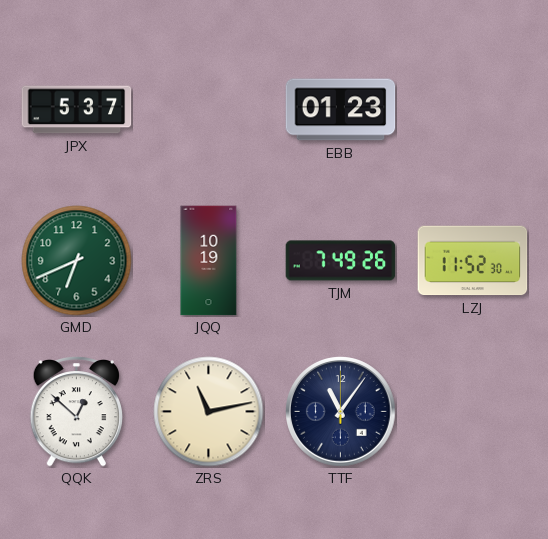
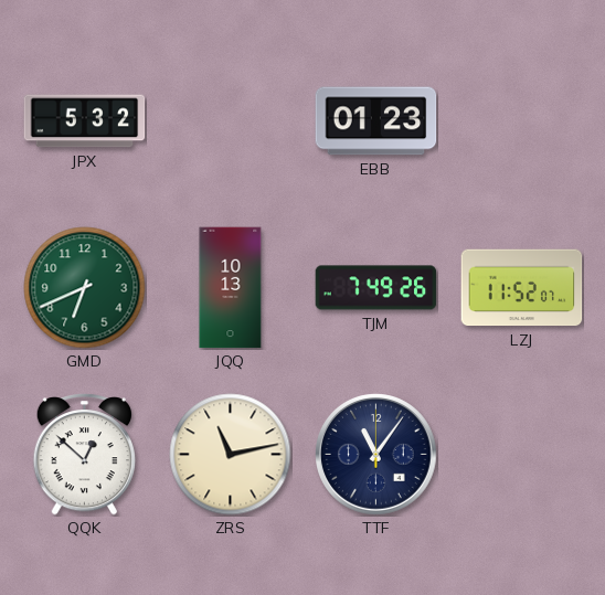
JPX: 5:37 -> 5:32
JQQ: 10:19 -> 10:13
LZJ: 11:52:30 -> 11:52:07
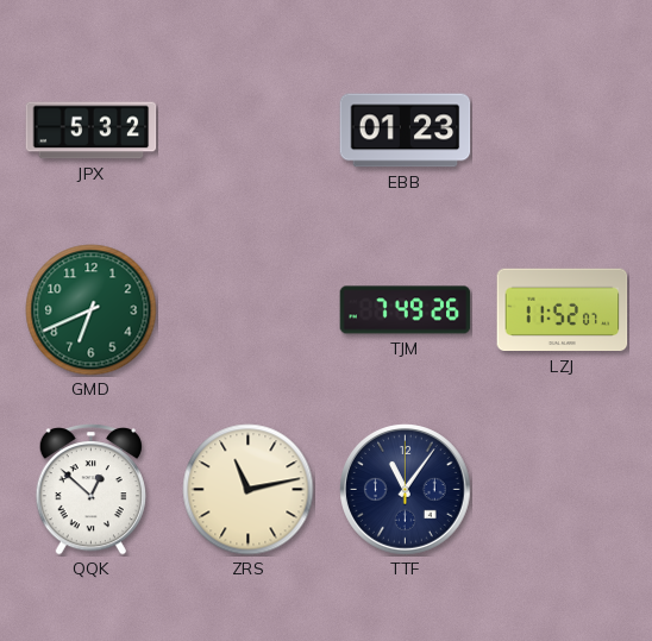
JQQ: 10:13 -> none
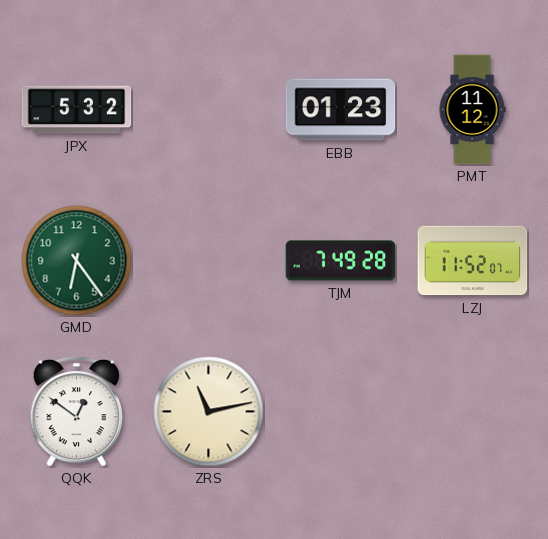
PMT: none -> 11:12
GMD: 6:41 -> 6:24
TJM: 7:49:26 -> 7:49:28
QQK: 12:52 -> 12:51
TTF: 11:06 -> none
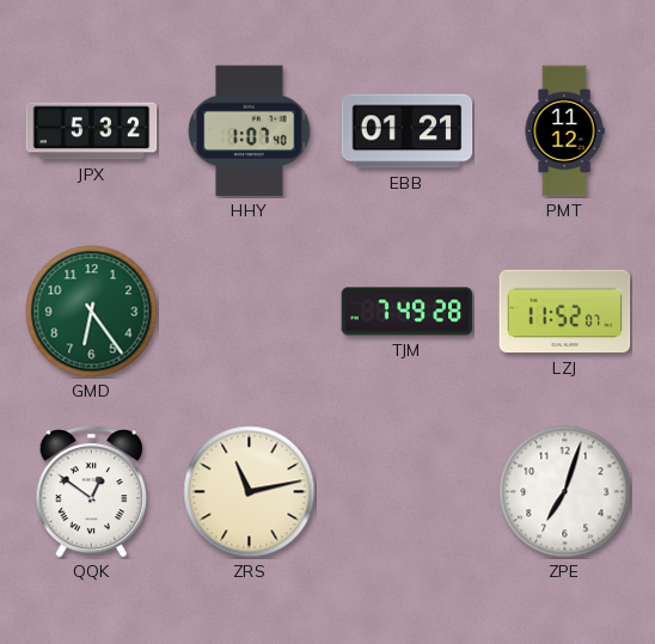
HHY: none -> 1:07
EBB: 01:23 -> 01:21
ZPE: none -> 7:03
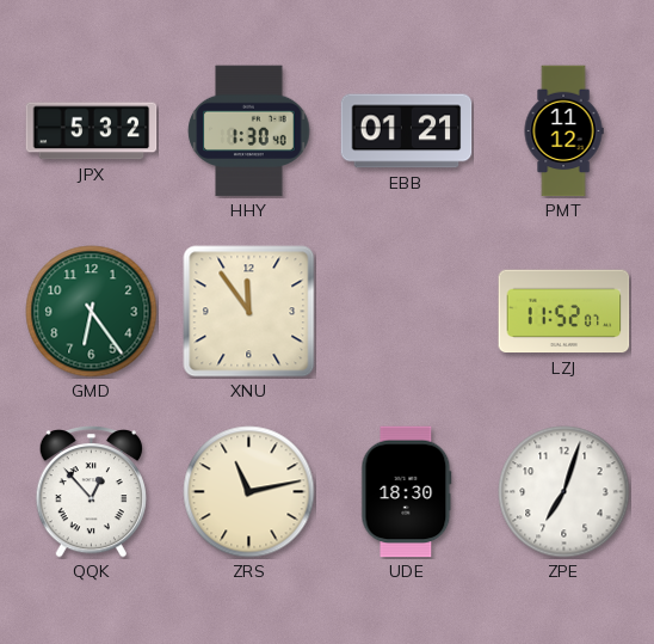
HHY: 1:07 -> 1:30
XNU: none -> 11:54
TJM: 7:49 -> none
QQK: 12:51 -> 12:53
UDE: none -> 18:30
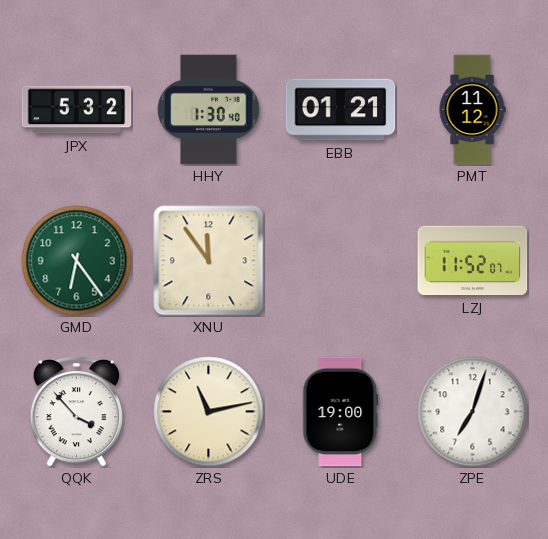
QQK: 12:53 -> 3:53
UDE: 18:30 -> 19:00
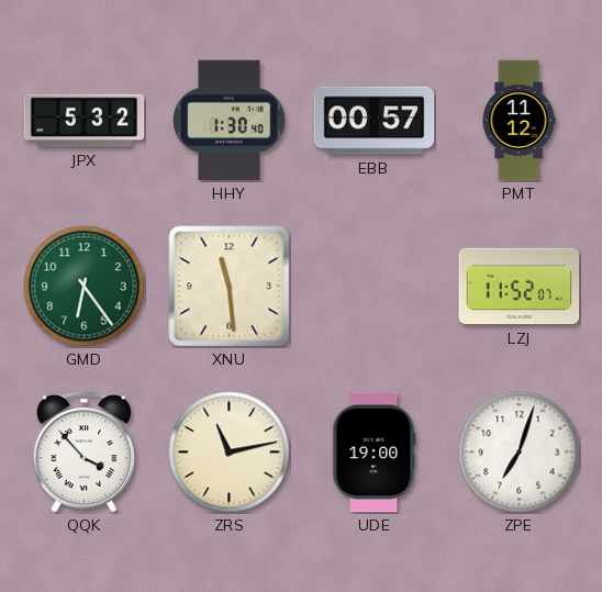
EBB: 01:21 -> 00:57
XNU: 11:54 -> 11:29
